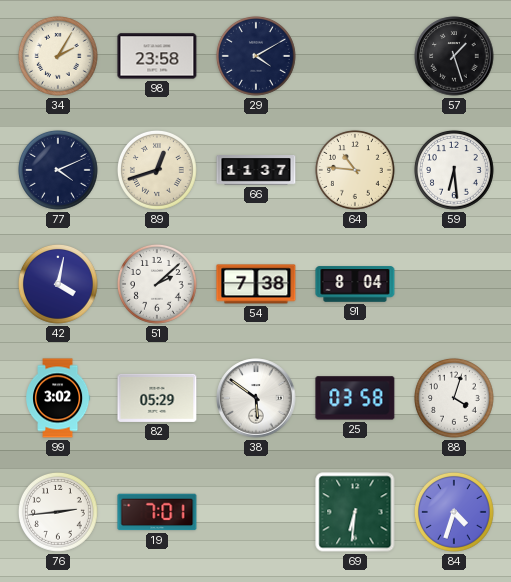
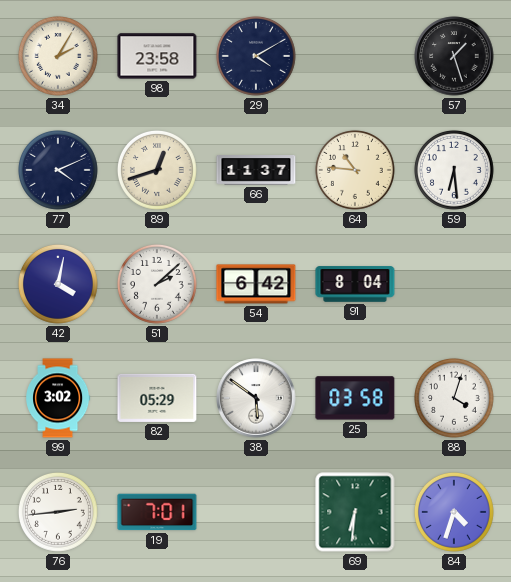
54: 7:38 -> 6:42
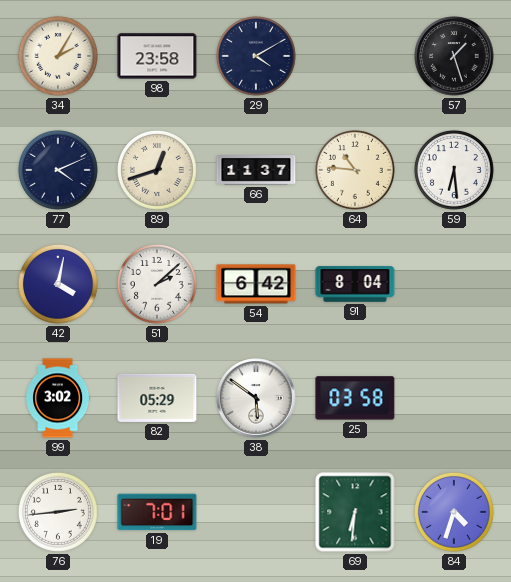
88: 4:03 -> none
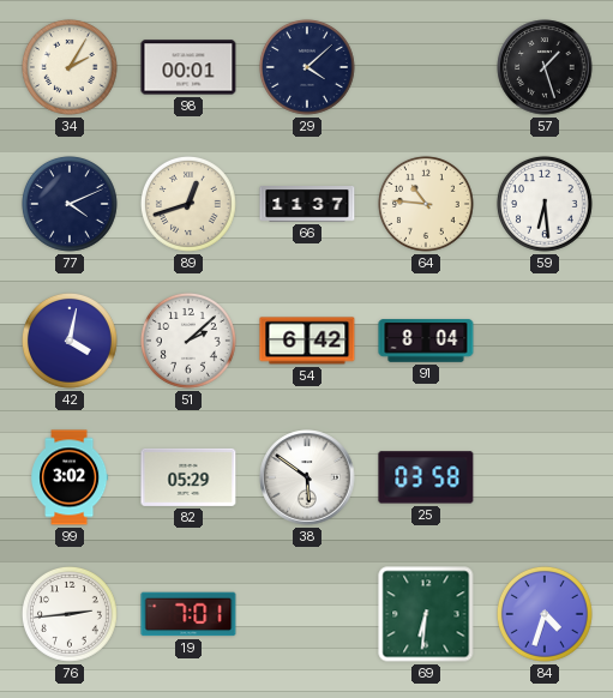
98: 23:58 -> 00:01
29: 4:10 -> 4:08
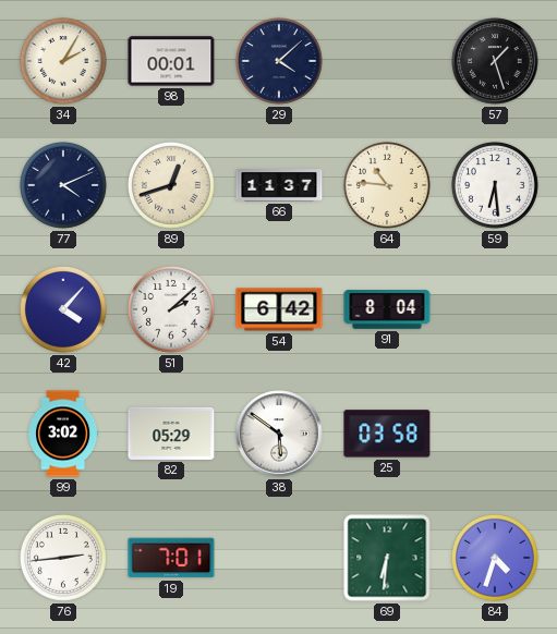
42: 4:02 -> 4:07
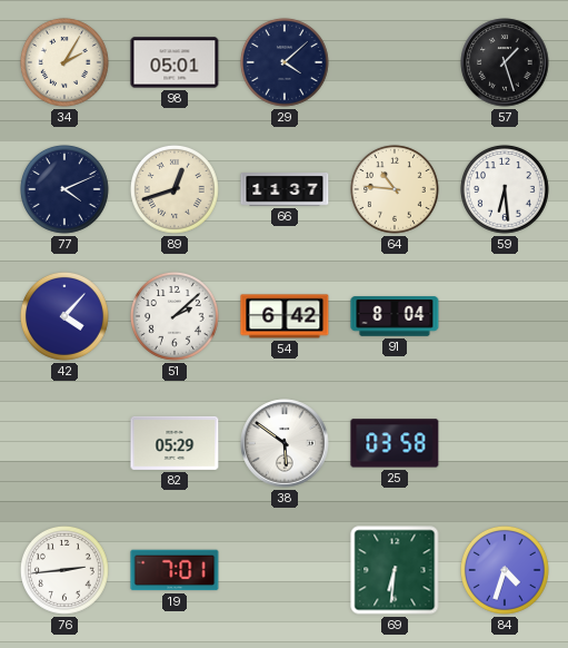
98: 00:01 -> 05:01
99: 3:02 -> none
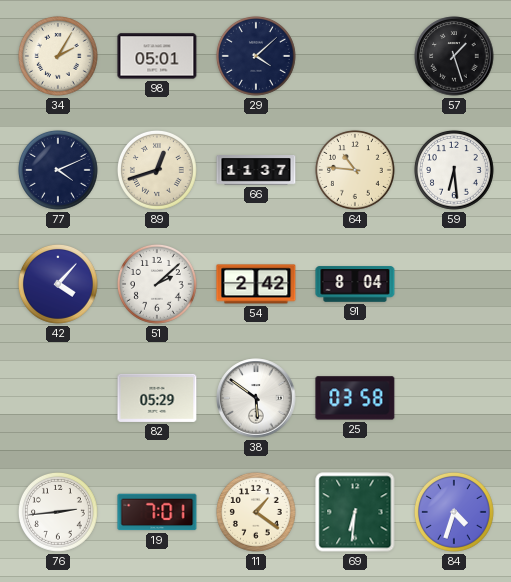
54: 6:42 -> 2:42
11: none -> 1:21
